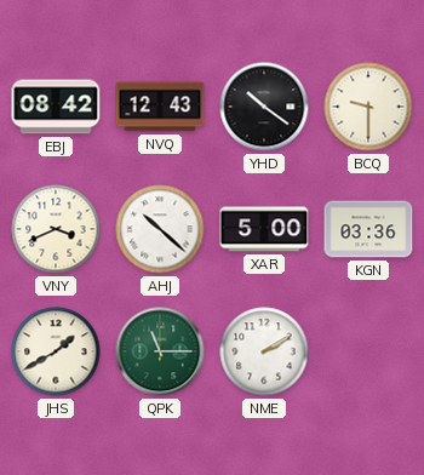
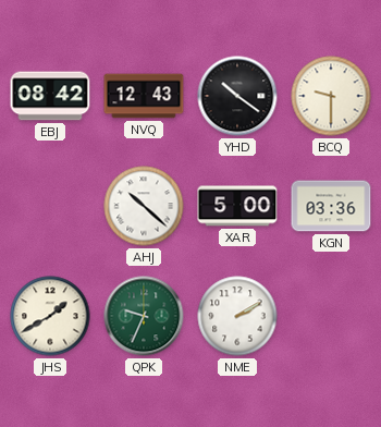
VNY: 3:41 -> none
QPK: 11:15 -> 9:34
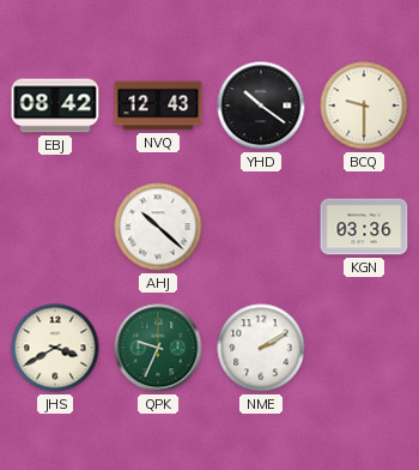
XAR: 5:00 -> none
JHS: 1:40 -> 3:40
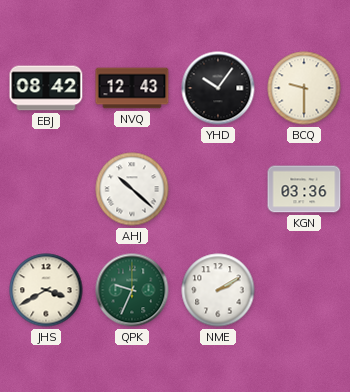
YHD: 10:21 -> 10:06
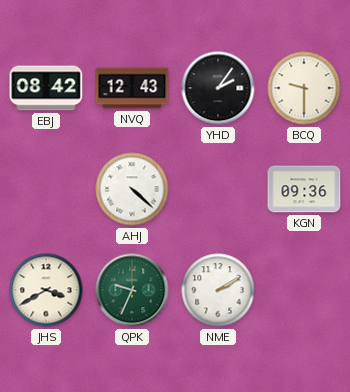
YHD: 10:06 -> 2:06
AHJ: 10:22 -> 4:22
KGN: 03:36 -> 09:36
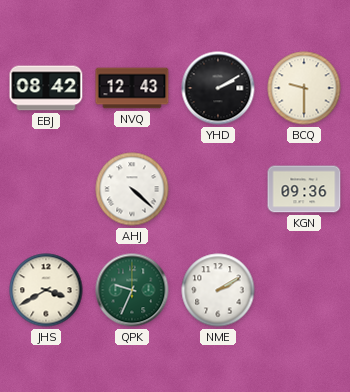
YHD: 2:06 -> 2:10
